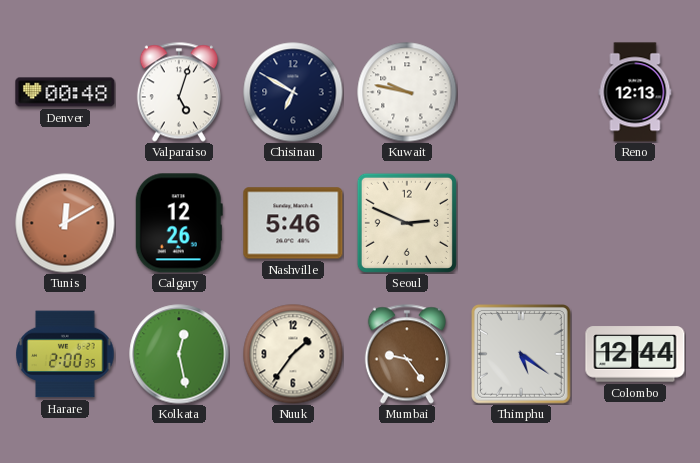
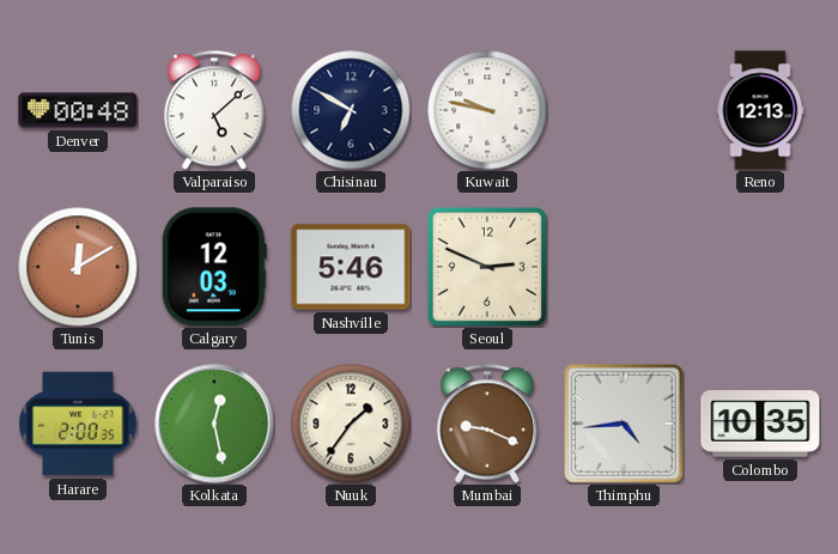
Valparaiso: 5:03 -> 5:08
Calgary: 12:26 -> 12:03
Mumbai: 9:24 -> 9:19
Thimphu: 5:21 -> 4:44
Colombo: 12:44 -> 10:35
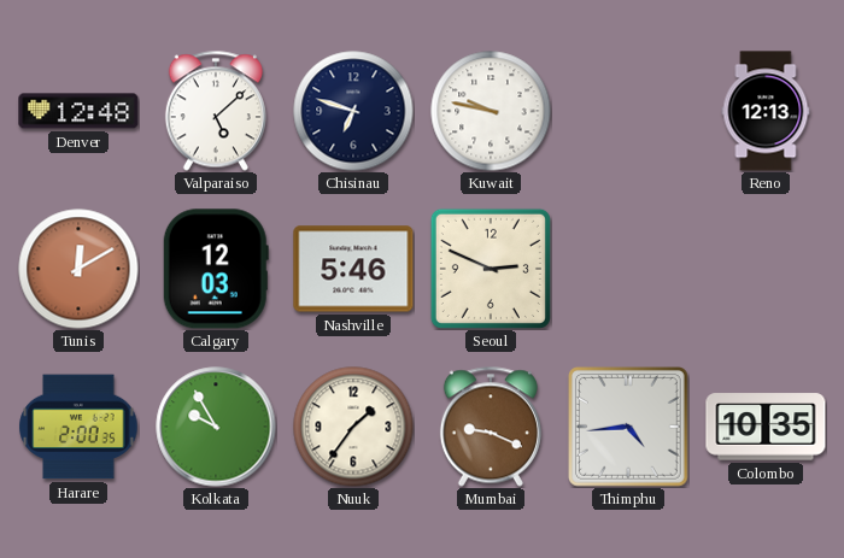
Denver: 00:48 -> 12:48
Chisinau: 6:50 -> 6:48
Kolkata: 12:28 -> 9:55
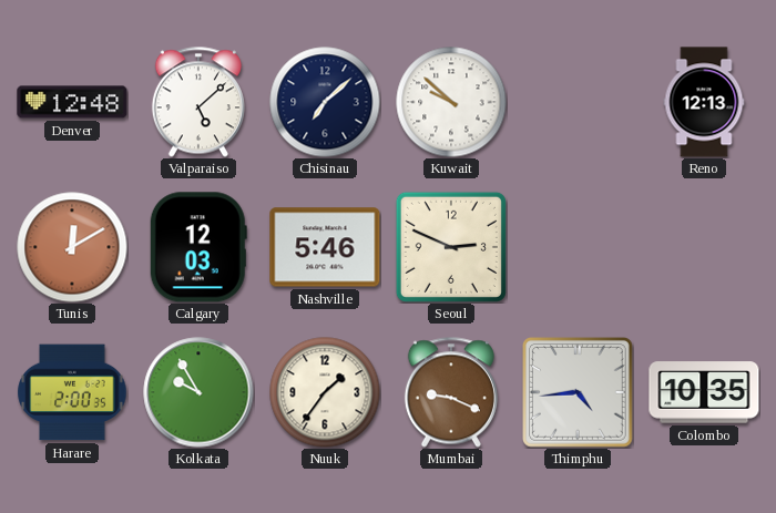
Chisinau: 6:48 -> 7:08
Kuwait: 9:47 -> 9:52
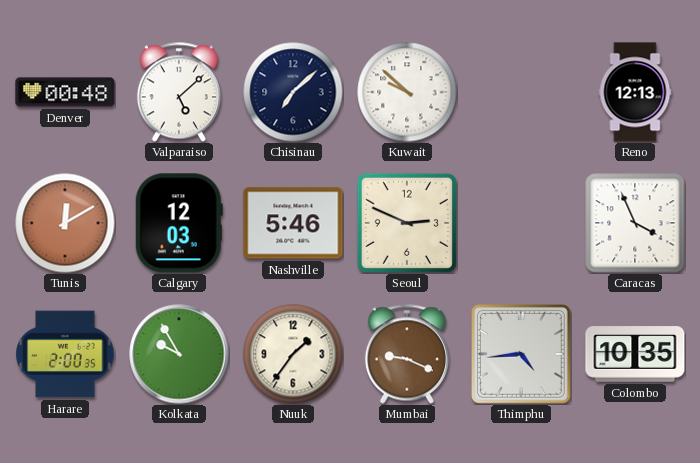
Denver: 12:48 -> 00:48
Caracas: none -> 3:56
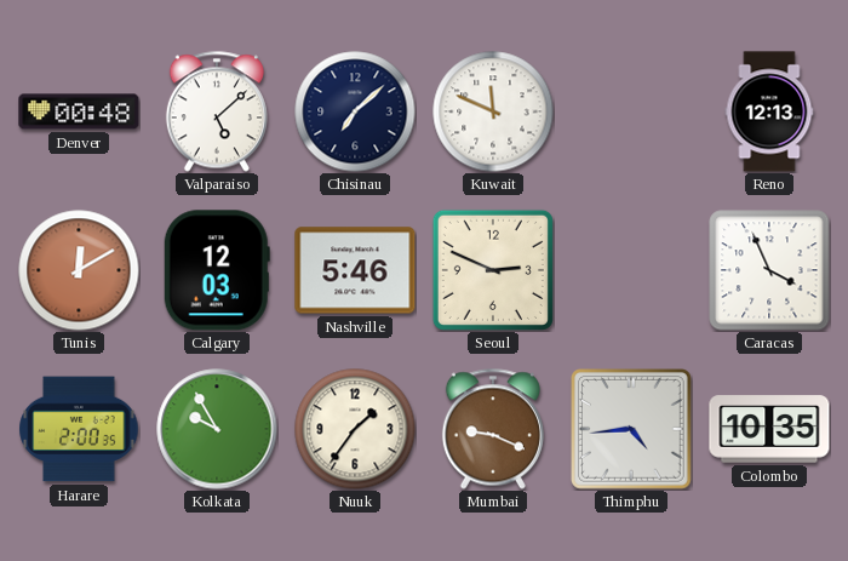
Kuwait: 9:52 -> 11:49
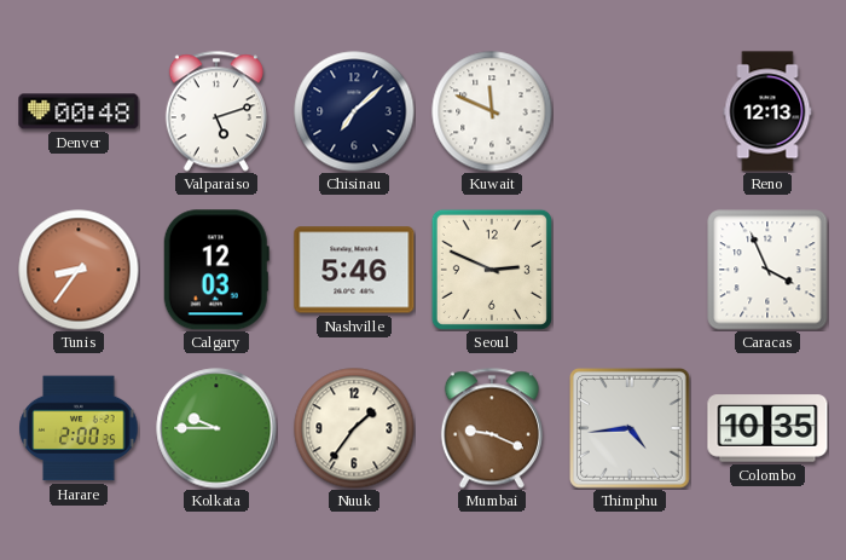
Valparaiso: 5:08 -> 5:12
Tunis: 12:10 -> 8:36
Kolkata: 9:55 -> 9:45
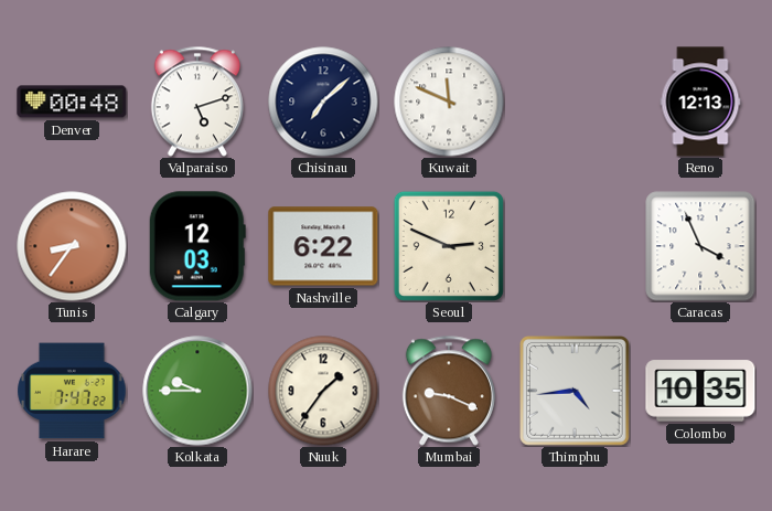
Nashville: 5:46 -> 6:22
Harare: 2:00 -> 7:47
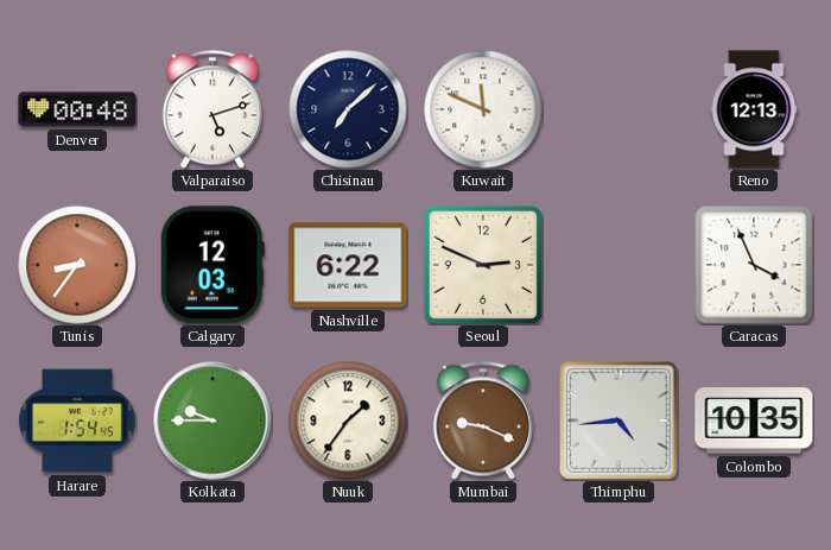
Harare: 7:47 -> 1:54
